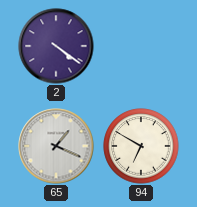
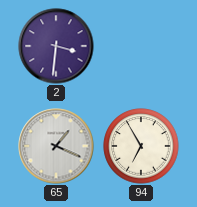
2: 4:21 -> 3:31
94: 6:50 -> 6:55
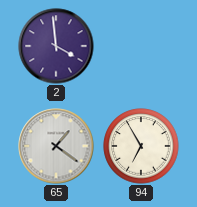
2: 3:31 -> 3:59
65: 1:19 -> 1:21
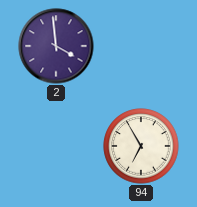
65: 1:21 -> none
